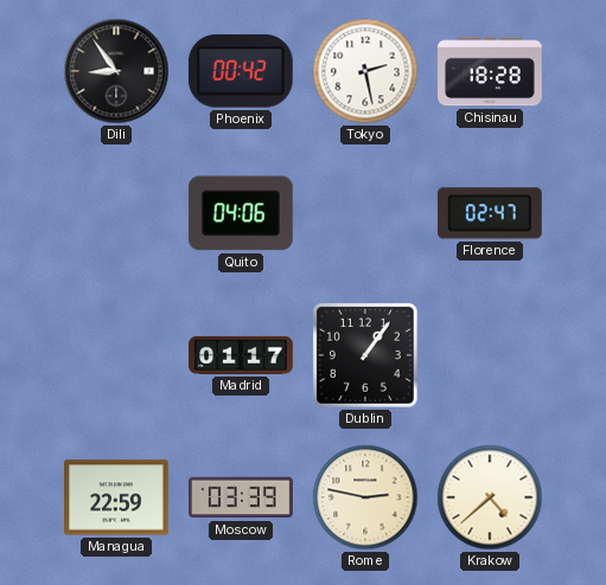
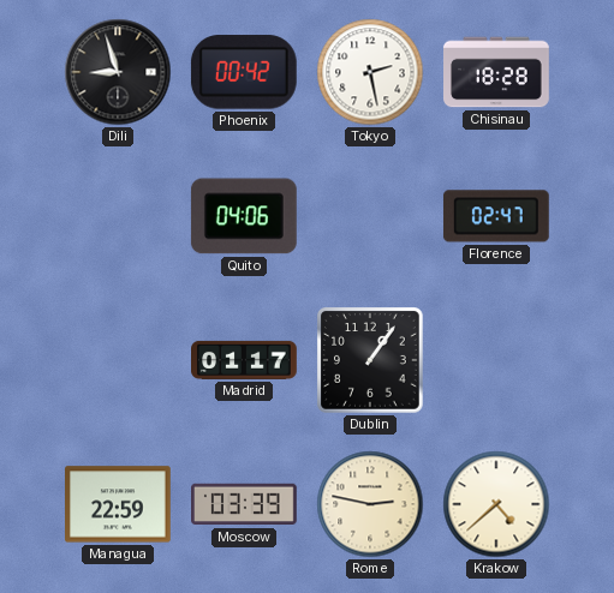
Dili: 8:54 -> 8:57
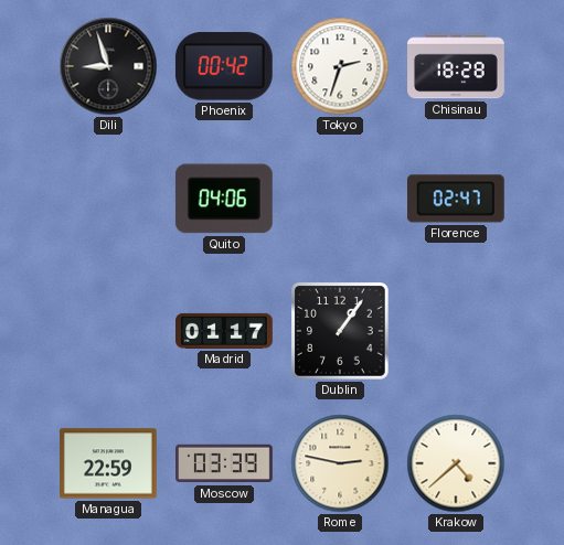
Tokyo: 2:28 -> 2:33
